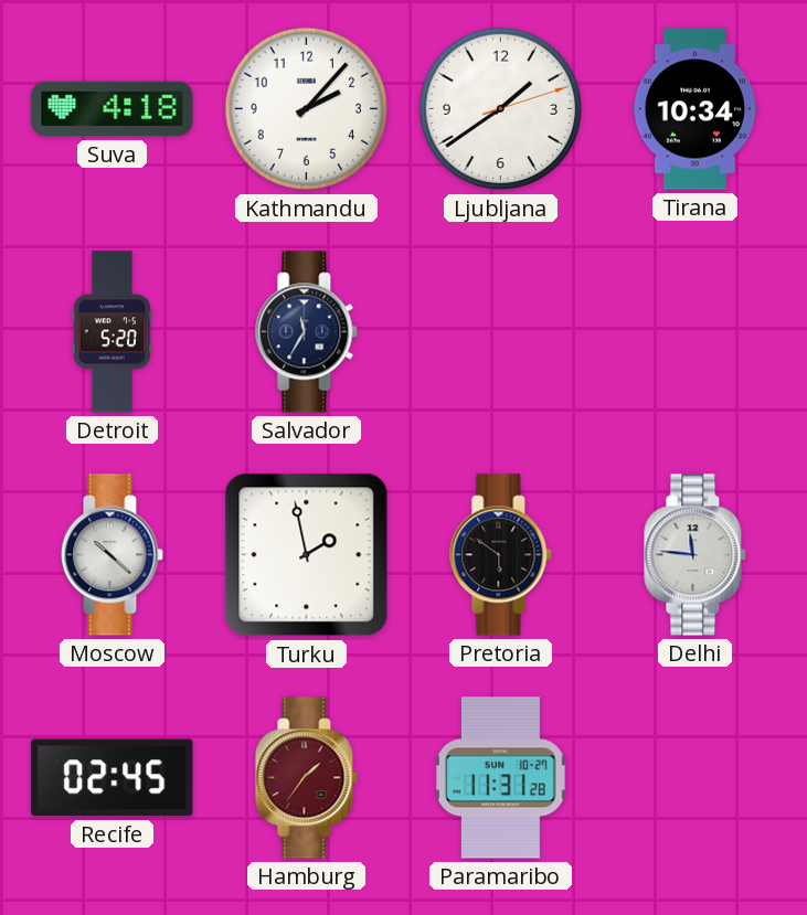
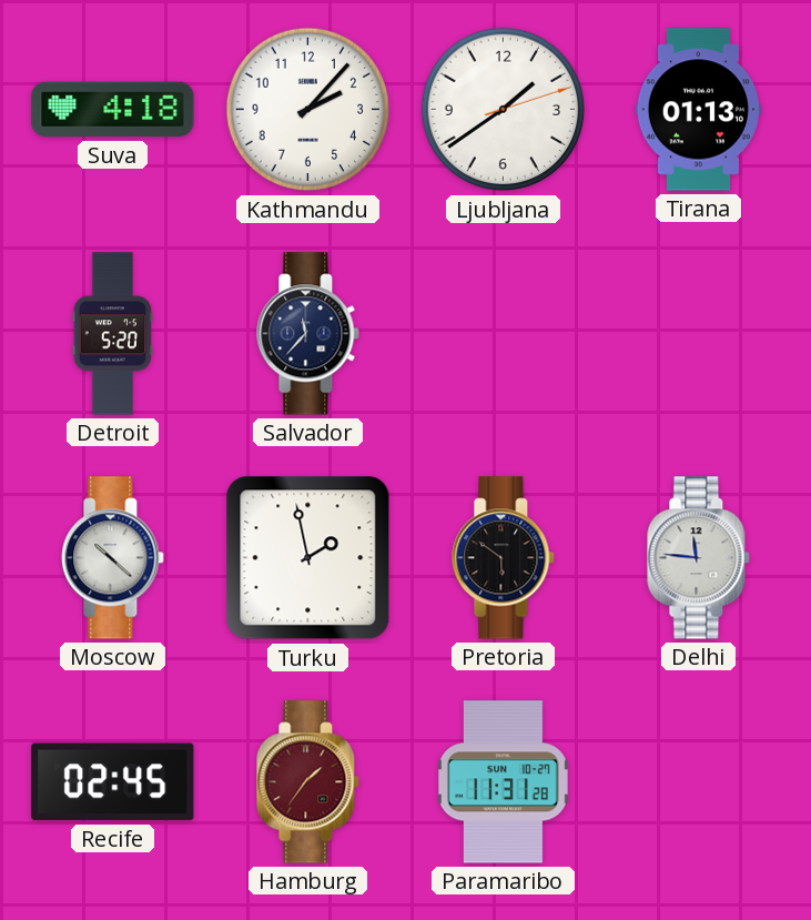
Tirana: 10:34 -> 01:13
Salvador: 11:35 -> 11:37
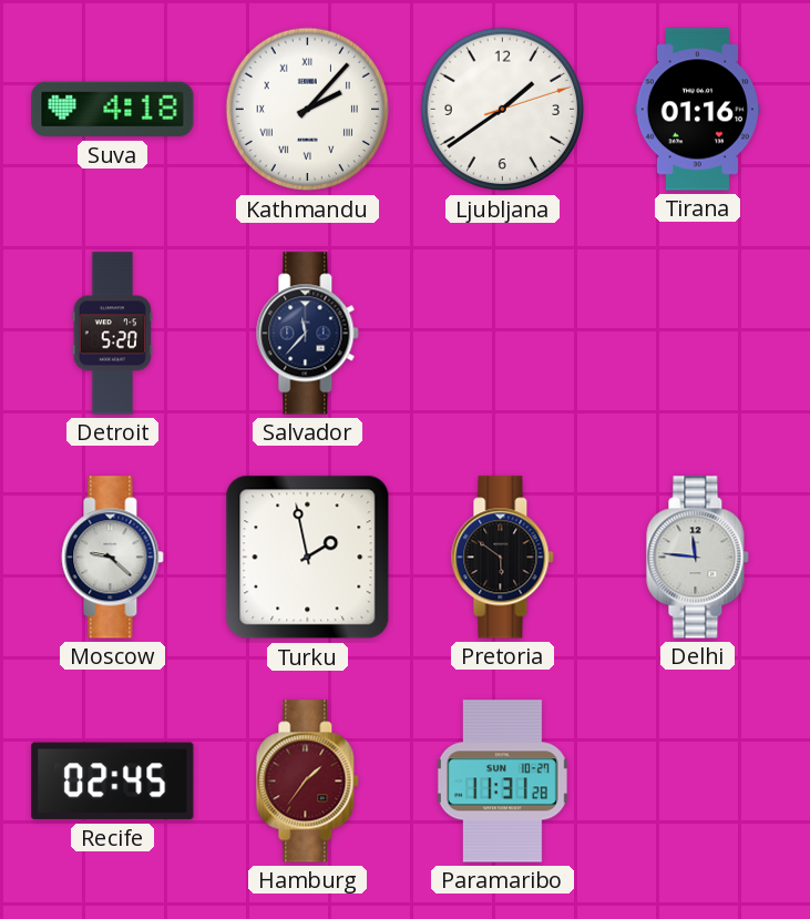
Kathmandu numerals: Arabic -> Roman
Tirana: 01:13 -> 01:16
Moscow: 10:22 -> 9:22
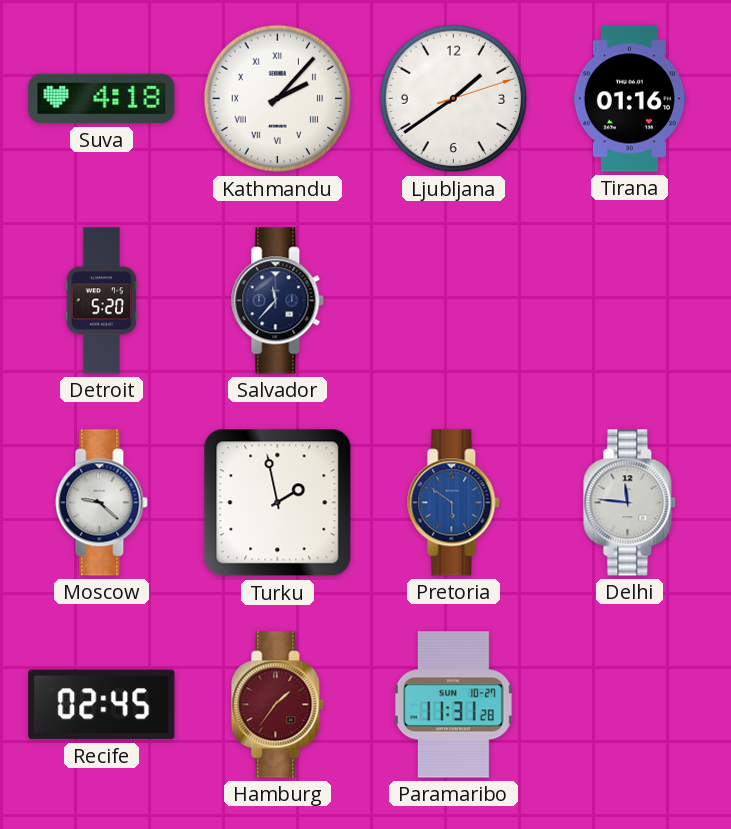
Pretoria dial: black -> blue
